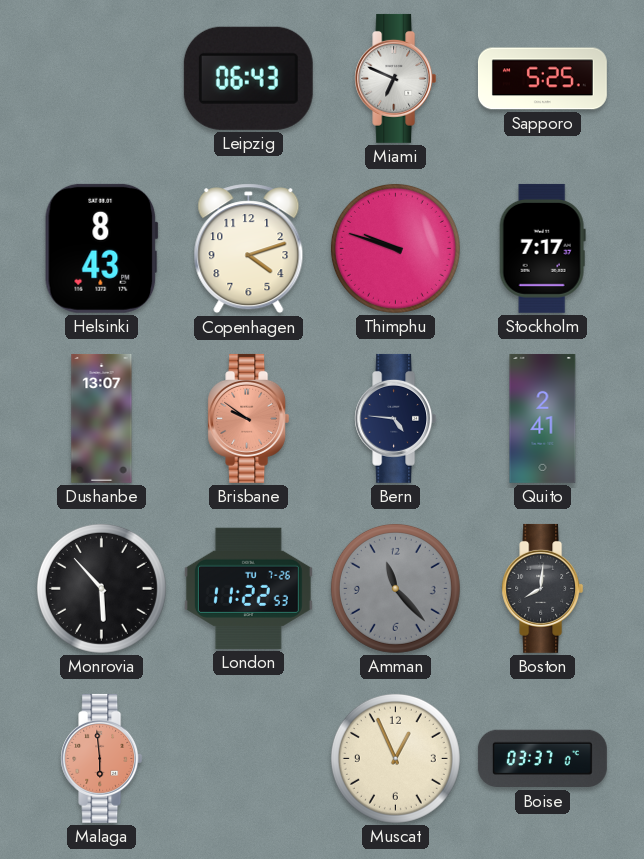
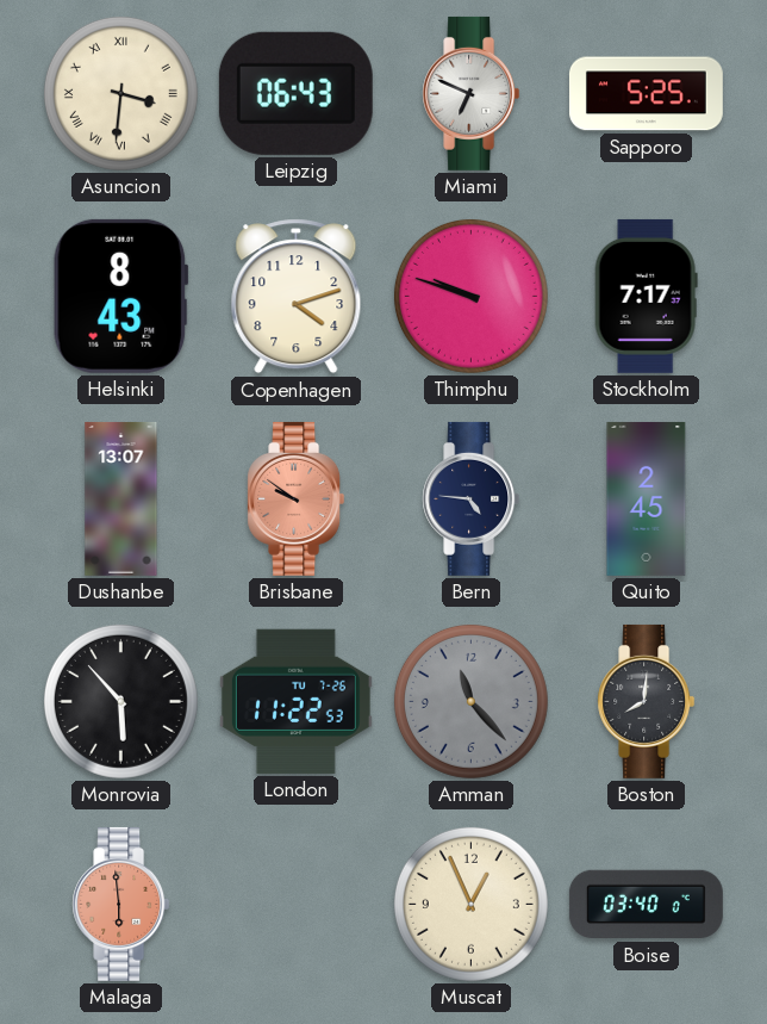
Asuncion: none -> 3:31
Quito: 2:41 -> 2:45
Boise: 03:37 -> 03:40
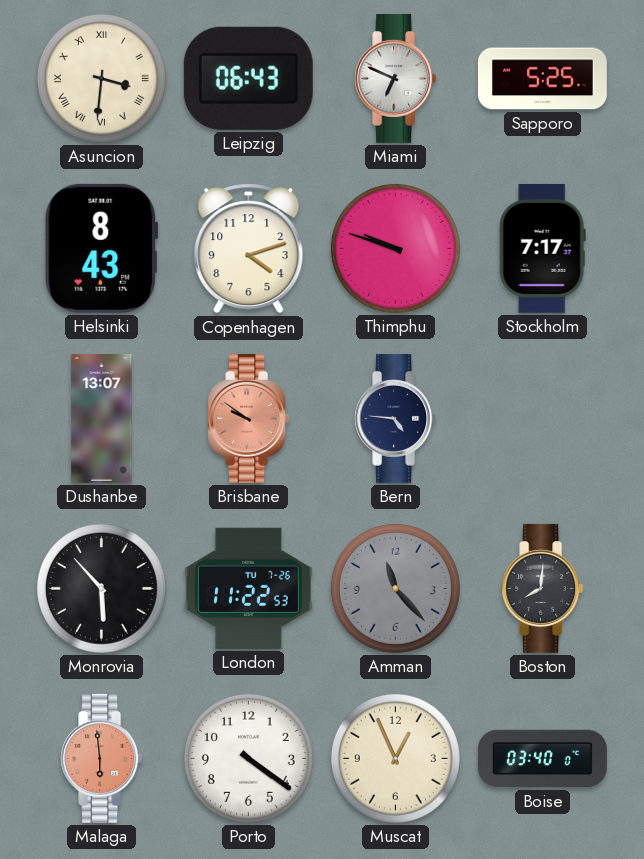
Quito: 2:45 -> none
Porto: none -> 4:21
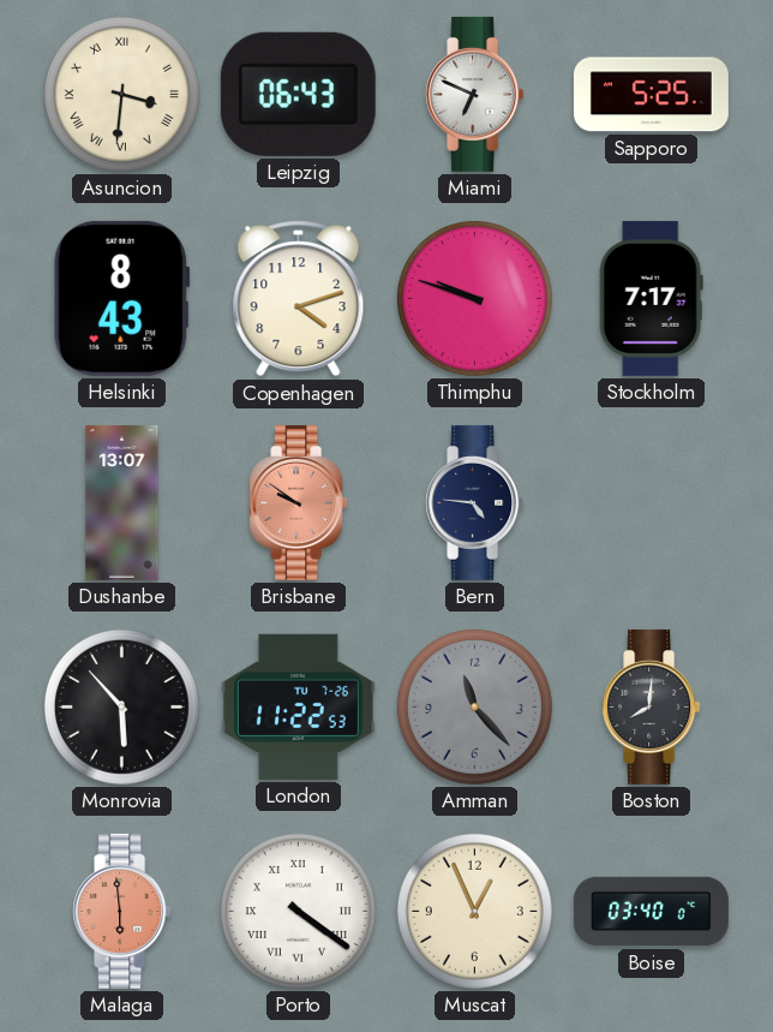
Porto numerals: Arabic -> Roman
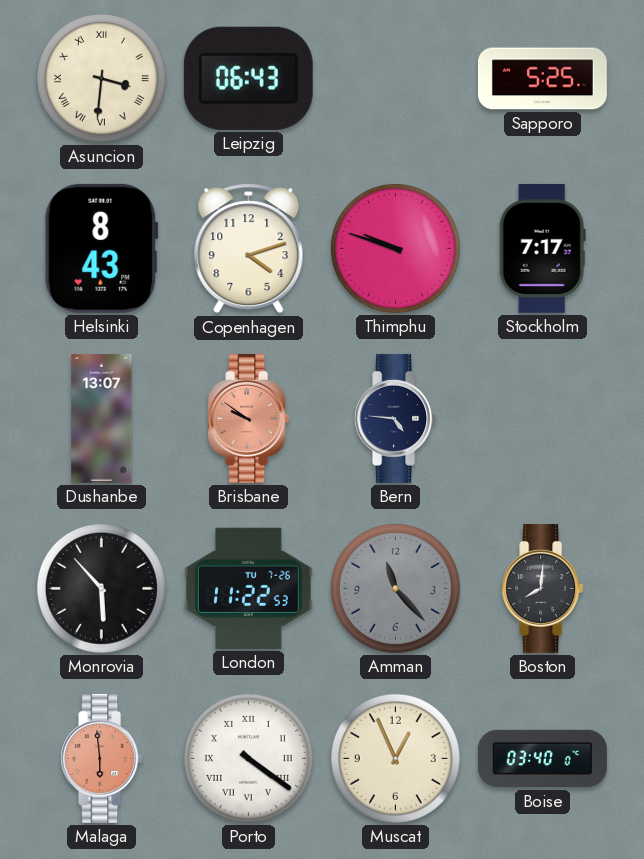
Miami: 6:49 -> none
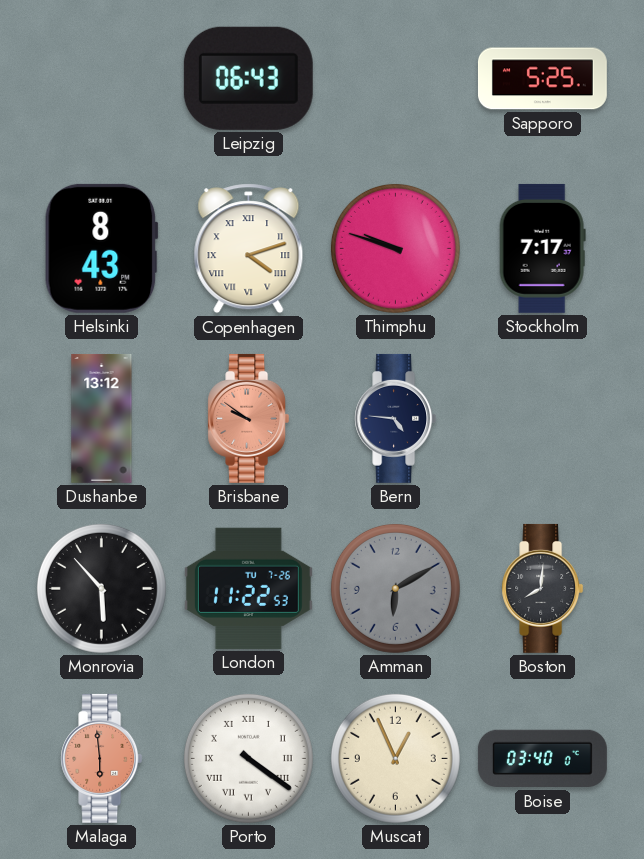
Asuncion: 3:31 -> none
Copenhagen numerals: Arabic -> Roman
Dushanbe: 13:07 -> 13:12
Amman: 11:23 -> 6:10
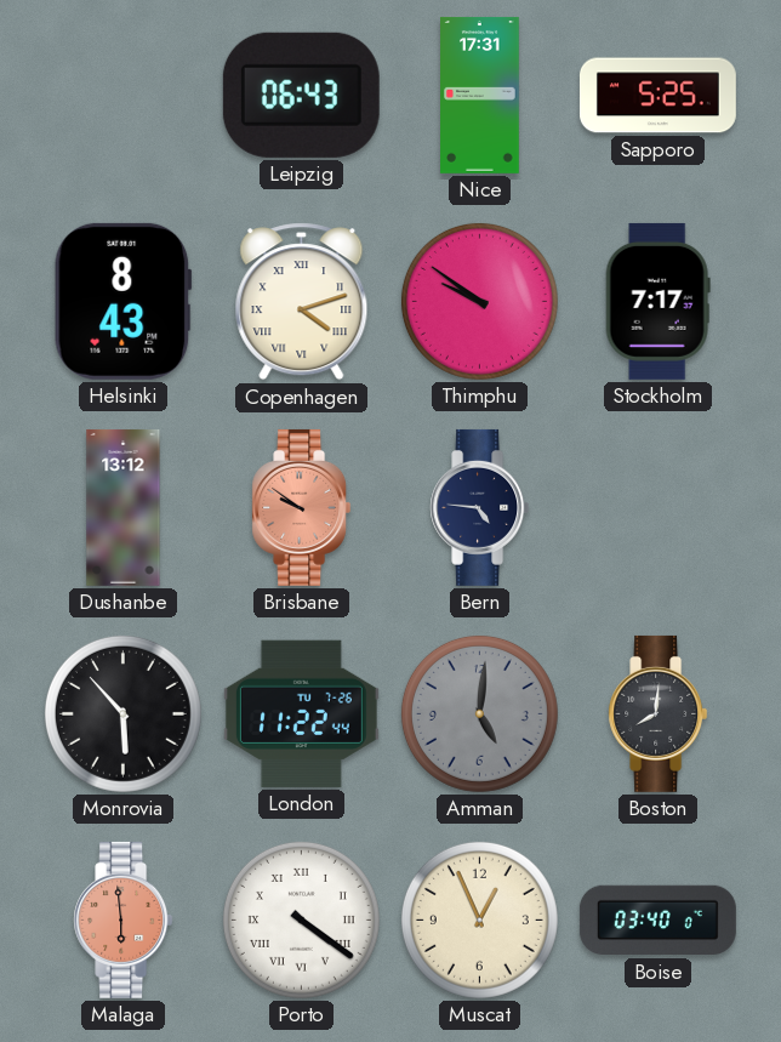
Nice: none -> 17:31
Thimphu: 9:48 -> 9:51
London: 11:22:53 -> 11:22:44
Amman: 6:10 -> 5:01
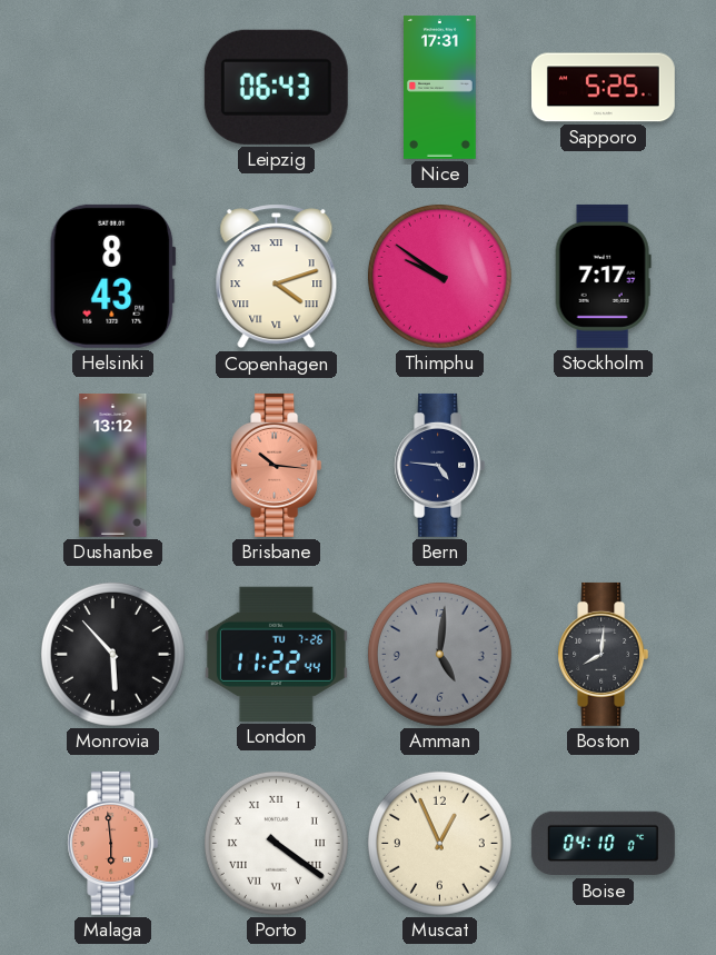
Brisbane: 9:51 -> 10:16
Boise: 03:40 -> 04:10
